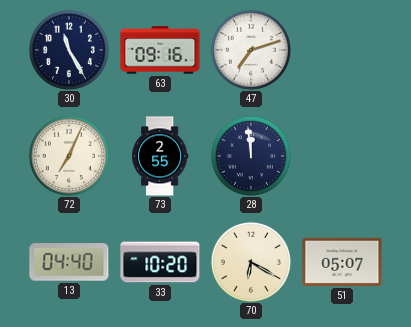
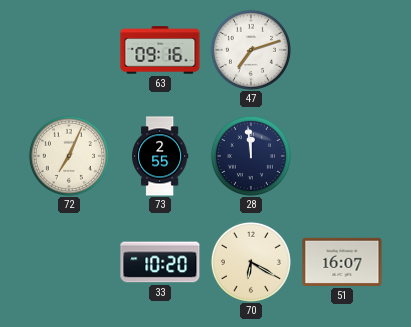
30: 11:25 -> none
13: 04:40 -> none
51: 05:07 -> 16:07
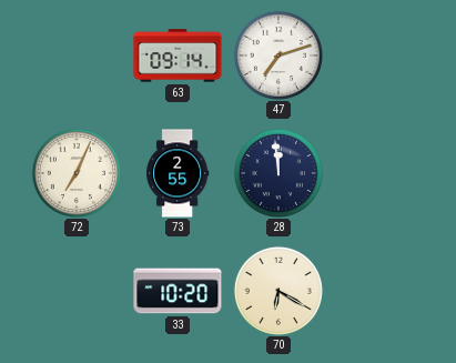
63: 09:16 -> 09:14
51: 16:07 -> none
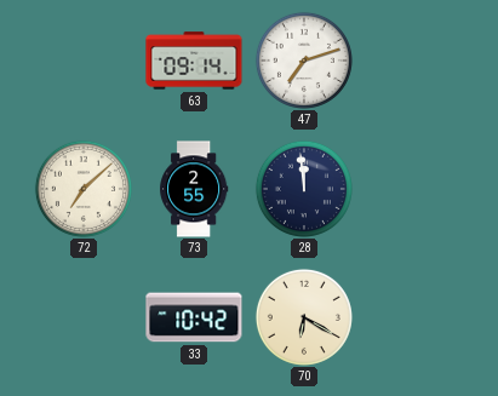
72: 7:04 -> 7:08
33: 10:20 -> 10:42
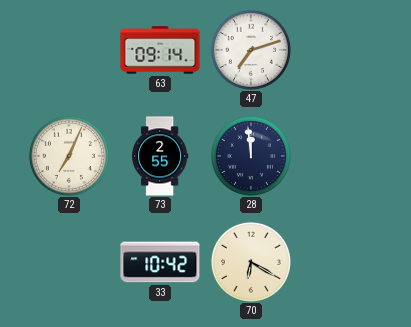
72: 7:08 -> 7:04
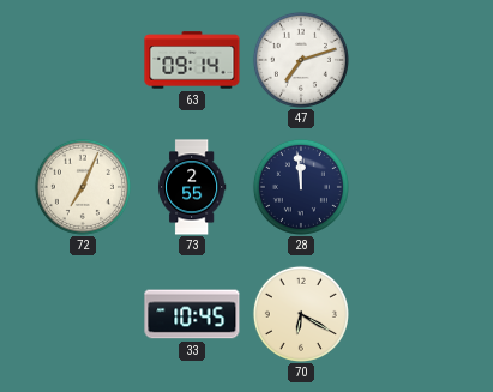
33: 10:42 -> 10:45
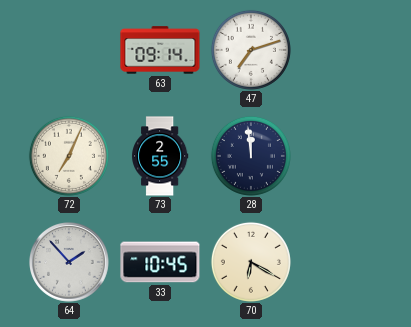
64: none -> 1:53
